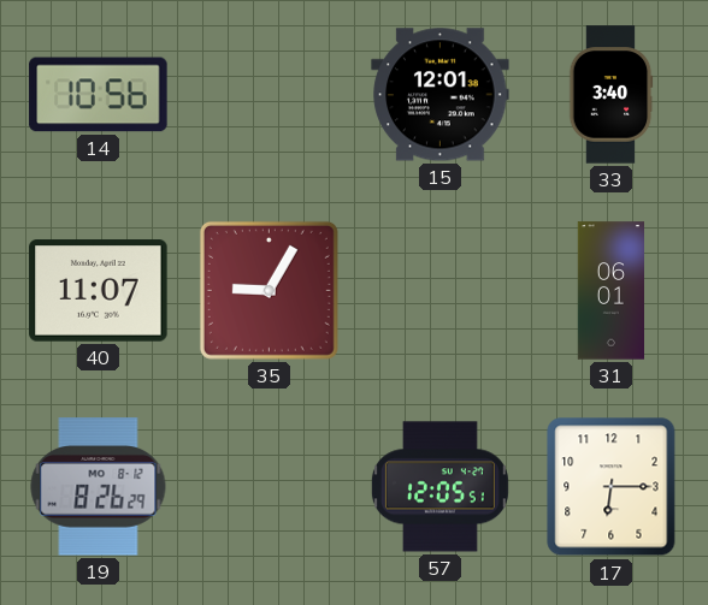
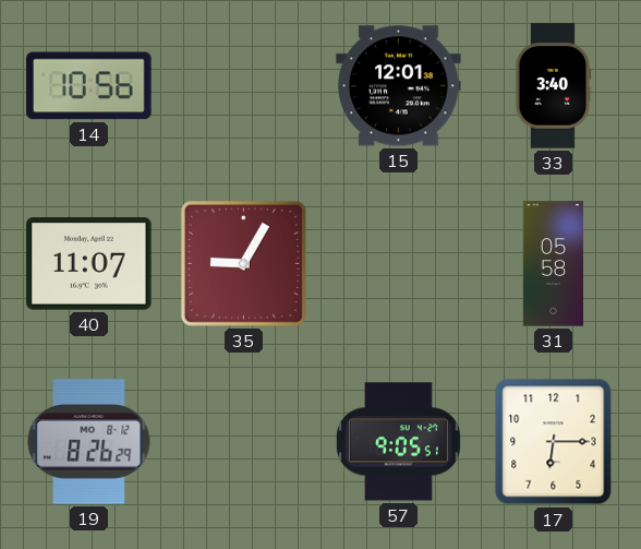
31: 06:01 -> 05:58
57: 12:05 -> 9:05
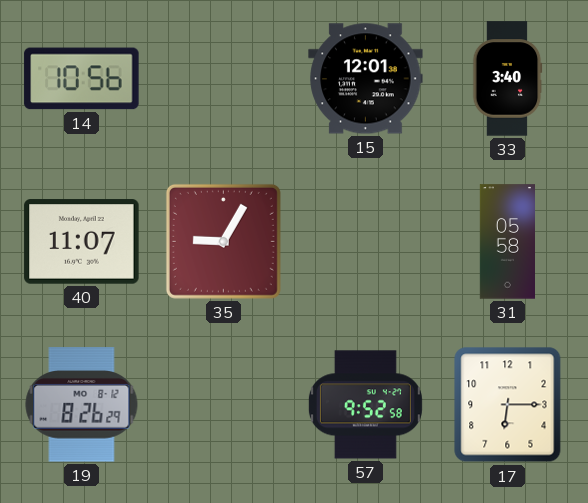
57: 9:05 -> 9:52
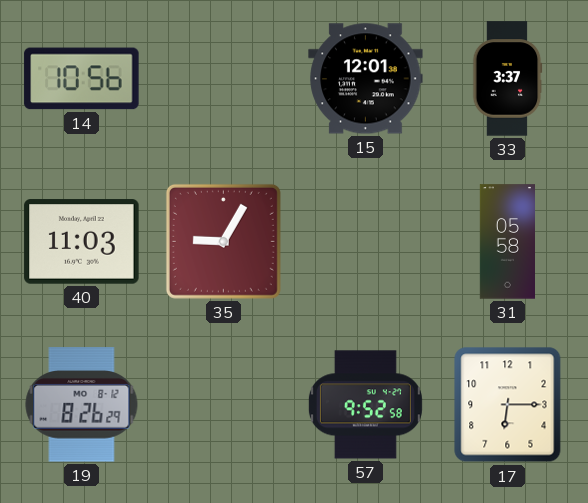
33: 3:40 -> 3:37
40: 11:07 -> 11:03
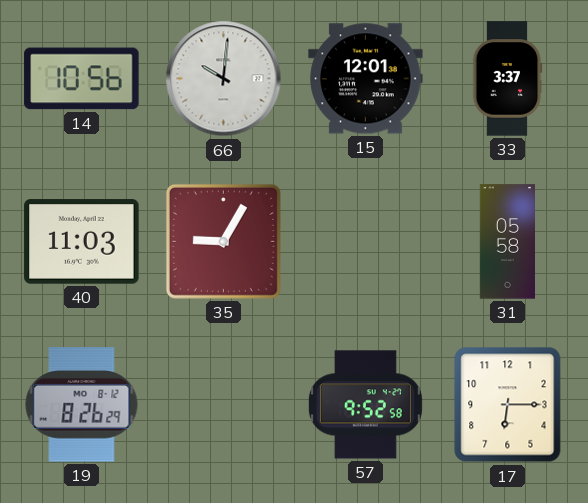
66: none -> 10:01
